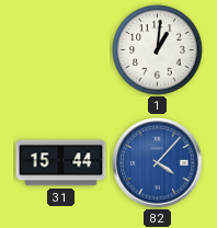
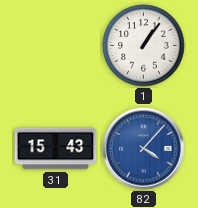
1: 1:01 -> 1:06
31: 15:44 -> 15:43
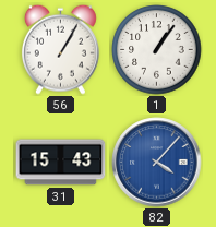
56: none -> 1:05
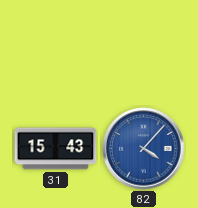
56: 1:05 -> none
1: 1:06 -> none
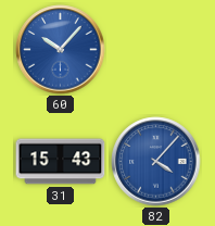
60: none -> 10:07
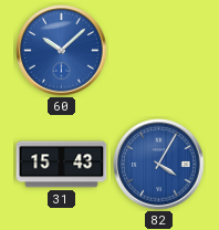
60: 10:07 -> 10:08
82: 4:07 -> 4:05
